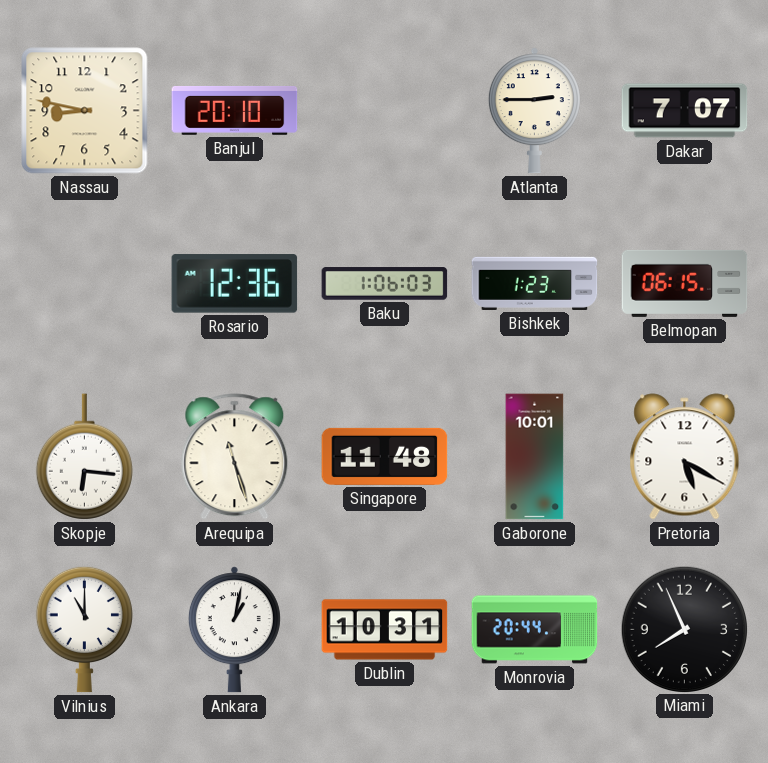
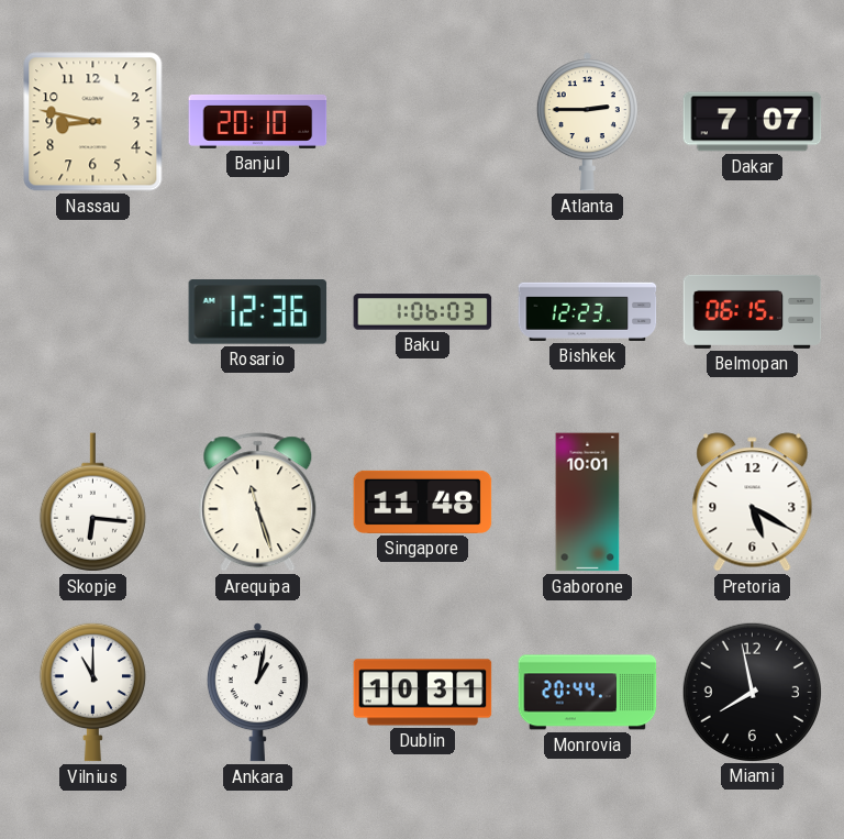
Bishkek: 1:23 -> 12:23
Miami: 7:56 -> 7:58
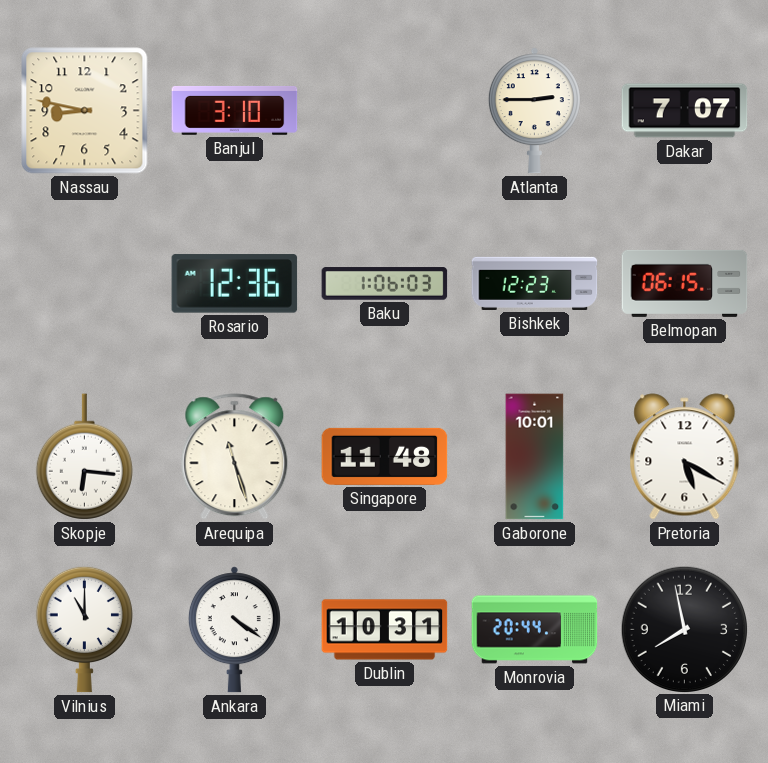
Banjul: 20:10 -> 3:10
Ankara: 1:02 -> 4:21
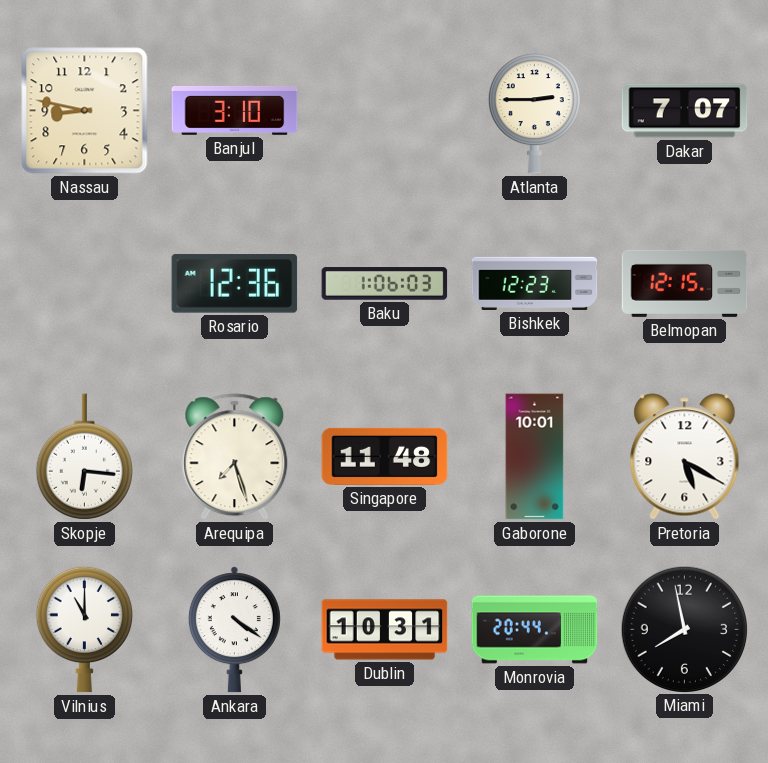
Belmopan: 06:15 -> 12:15
Arequipa: 11:27 -> 7:27
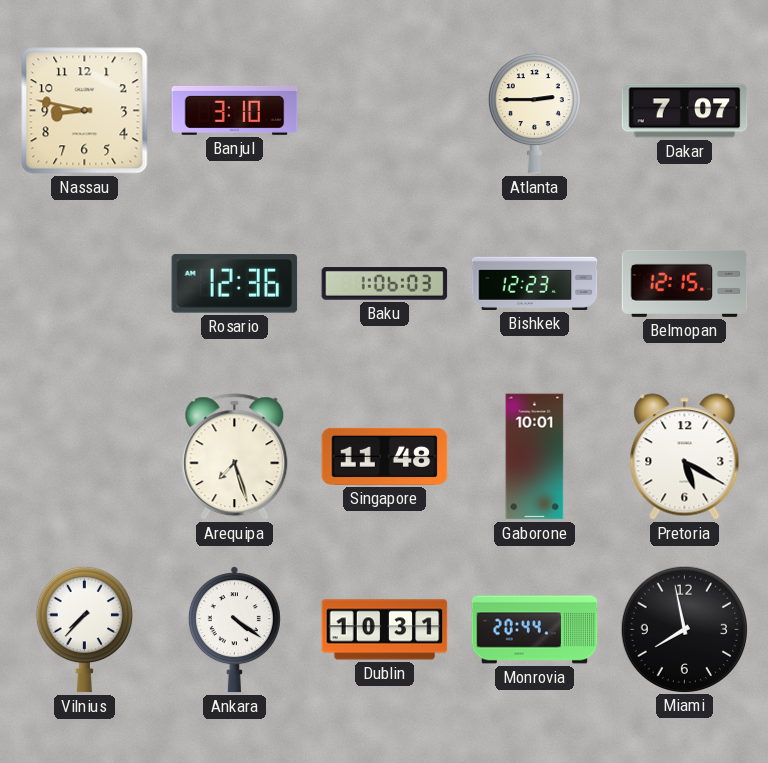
Skopje: 6:16 -> none
Vilnius: 11:00 -> 7:37
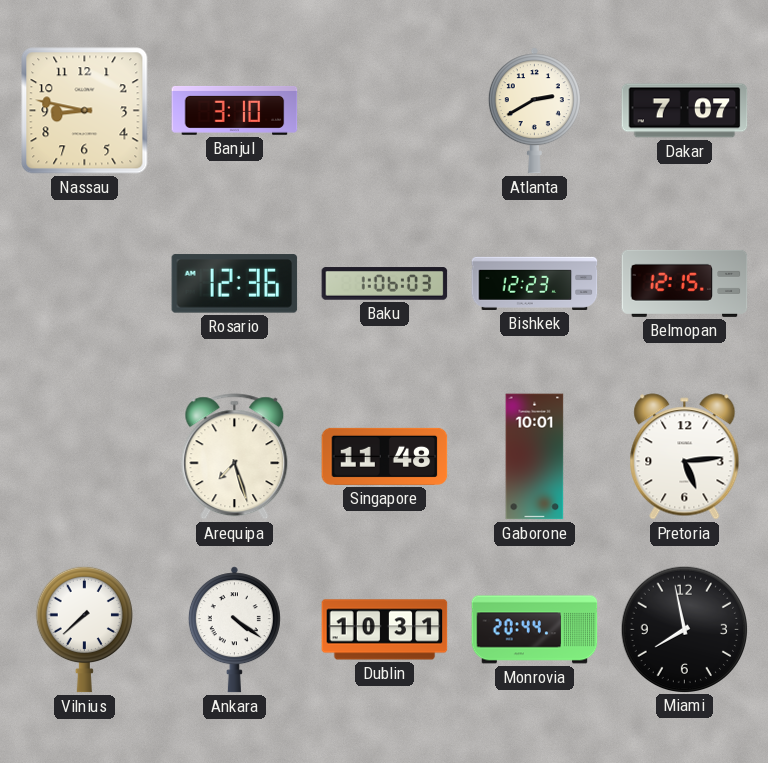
Atlanta: 2:45 -> 2:40
Pretoria: 5:20 -> 5:14
Vilnius: 7:37 -> 7:38
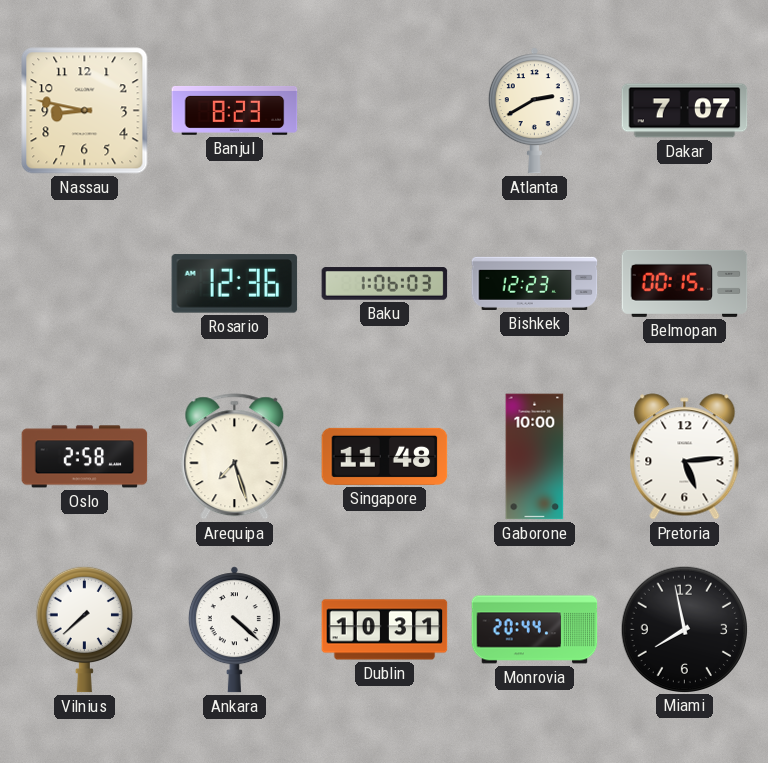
Banjul: 3:10 -> 8:23
Belmopan: 12:15 -> 00:15
Oslo: none -> 2:58
Gaborone: 10:01 -> 10:00
Ankara: 4:21 -> 4:22
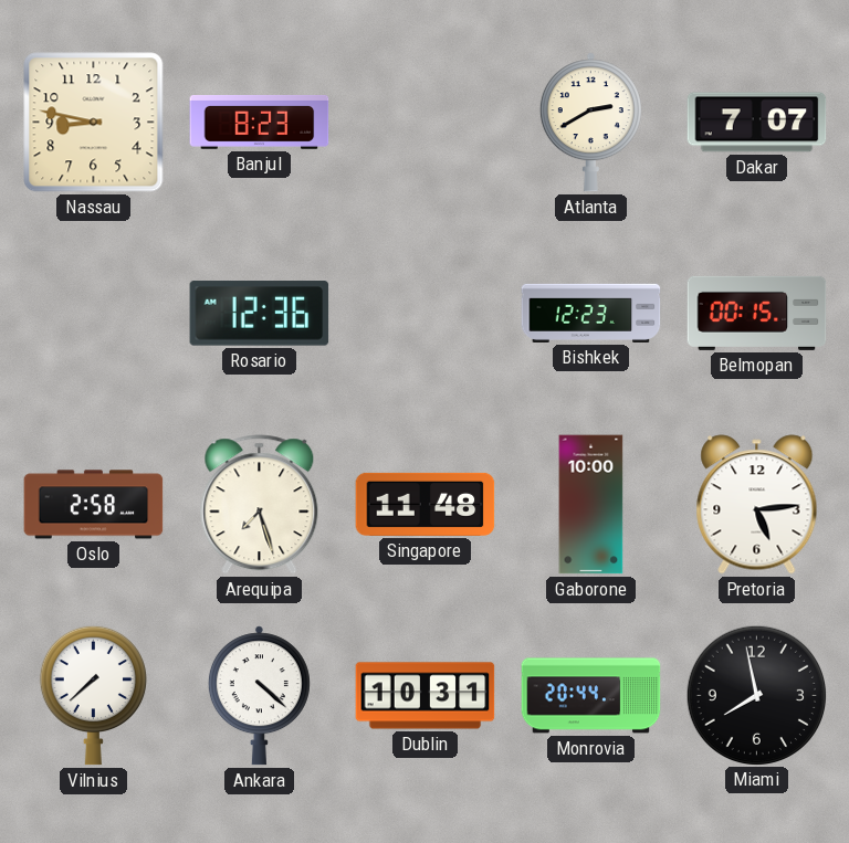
Baku: 1:06 -> none
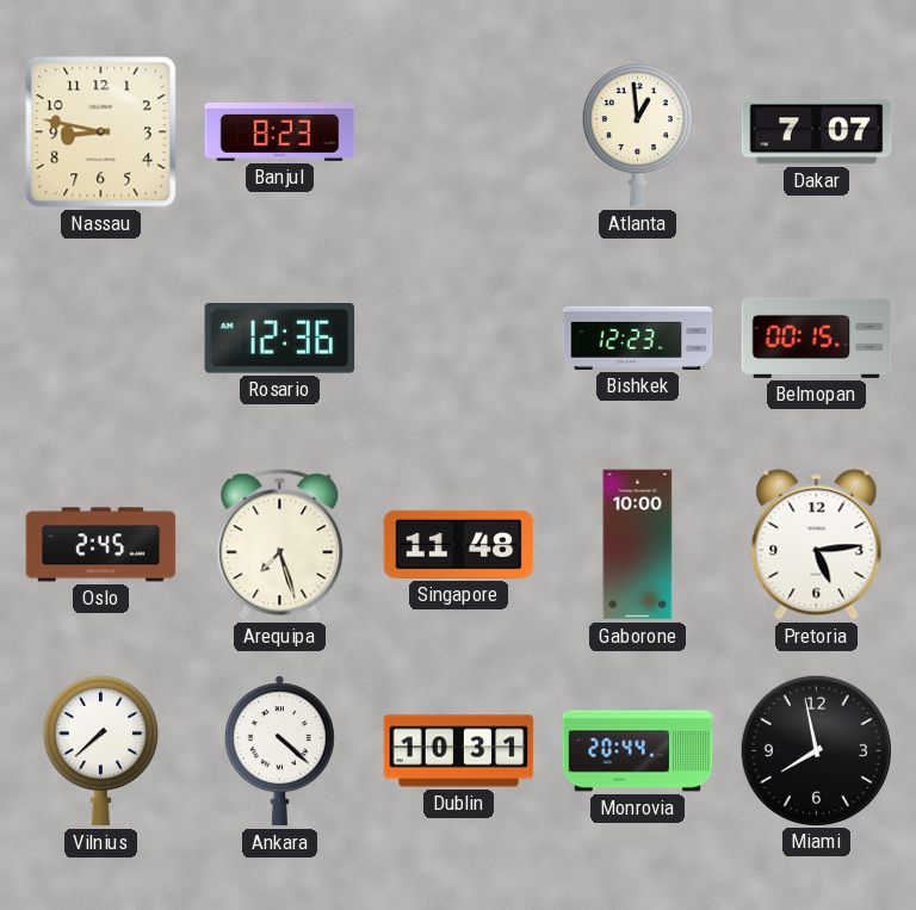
Atlanta: 2:40 -> 12:59
Oslo: 2:58 -> 2:45
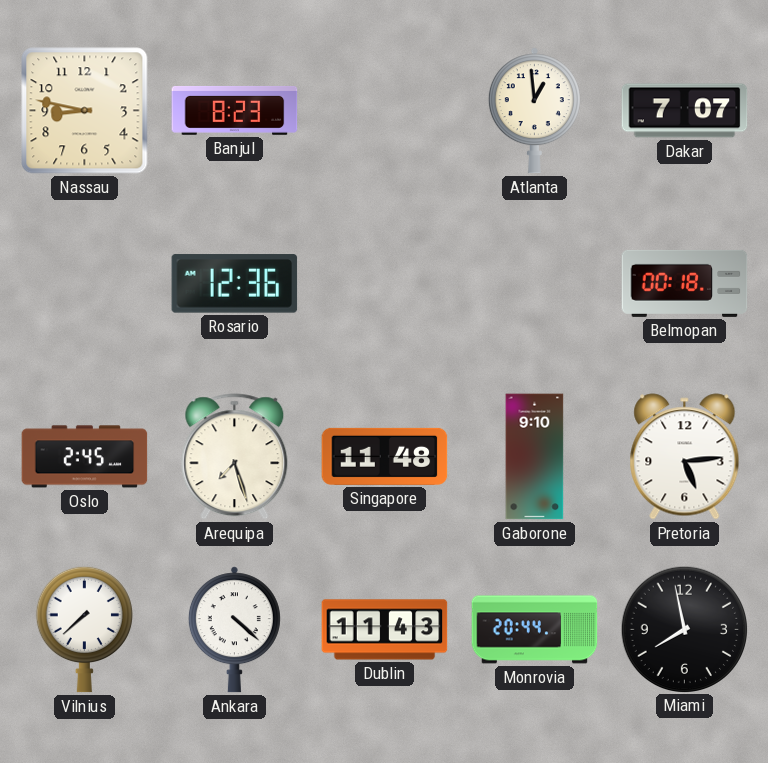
Bishkek: 12:23 -> none
Belmopan: 00:15 -> 00:18
Gaborone: 10:00 -> 9:10
Dublin: 10:31 -> 11:43
